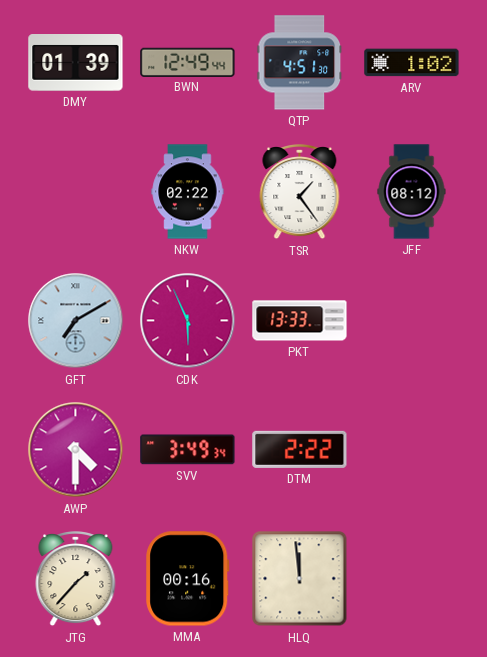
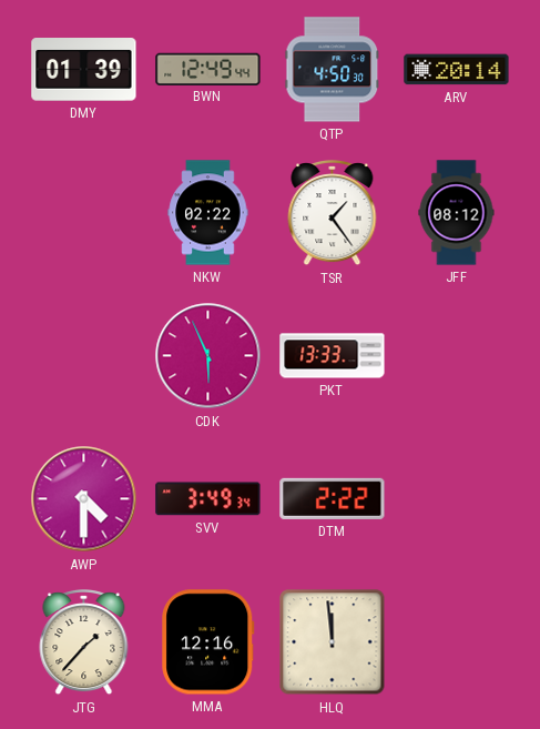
QTP: 4:51 -> 4:50
ARV: 1:02 -> 20:14
GFT: 7:10 -> none
MMA: 00:16 -> 12:16
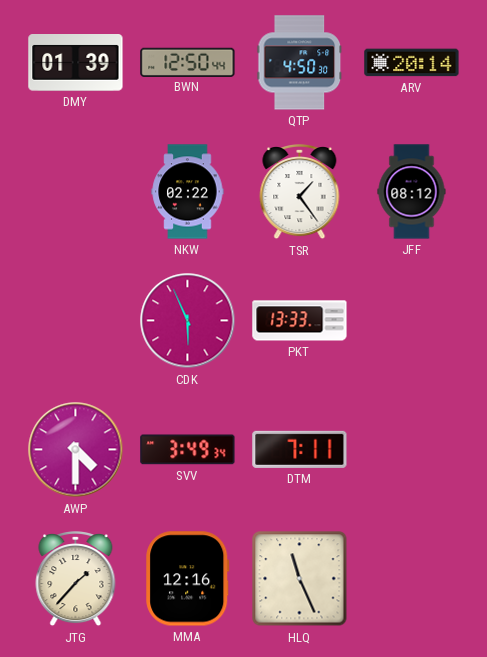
BWN: 12:49 -> 12:50
DTM: 2:22 -> 7:11
HLQ: 11:59 -> 11:26
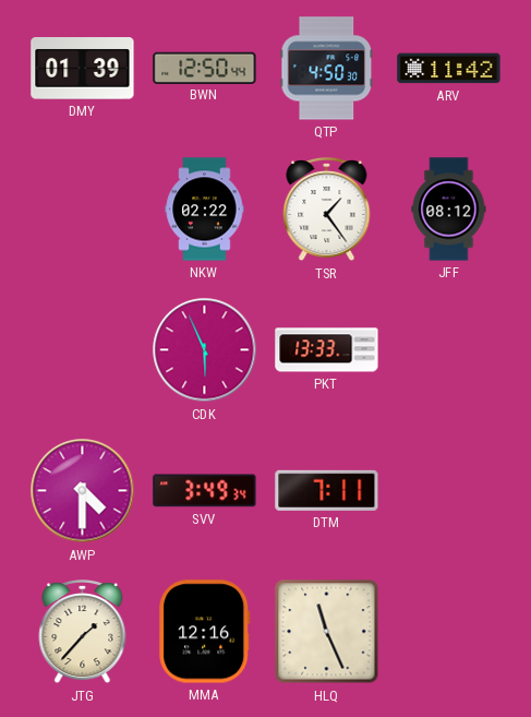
ARV: 20:14 -> 11:42
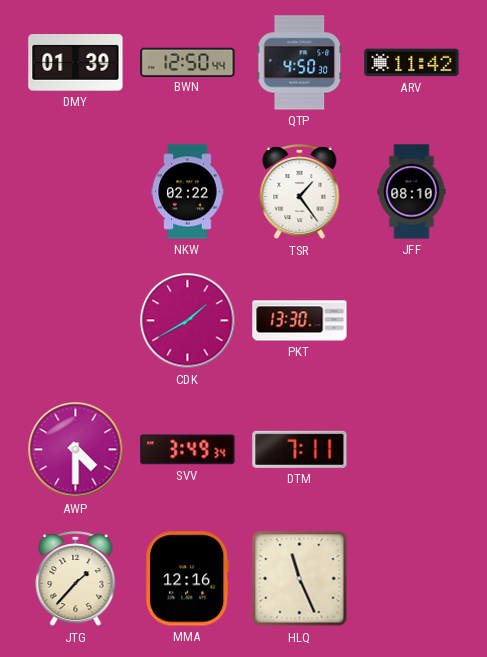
JFF: 08:12 -> 08:10
CDK: 5:56 -> 1:40
PKT: 13:33 -> 13:30
